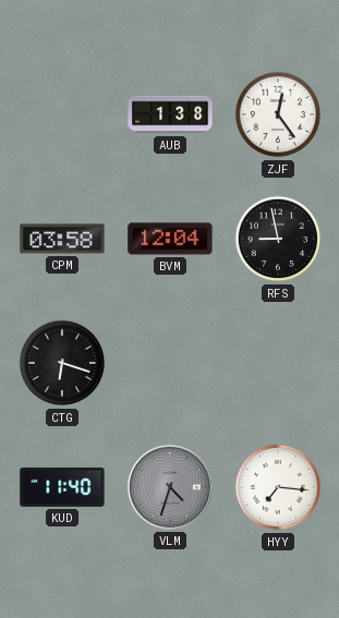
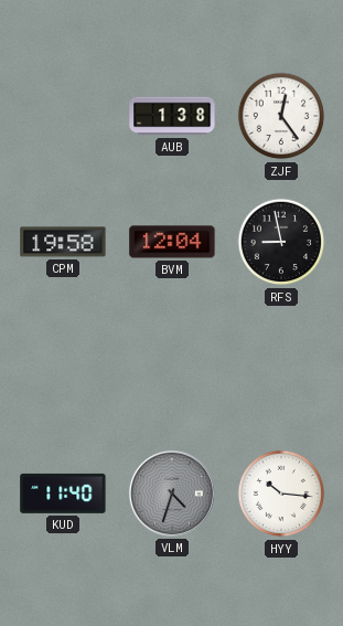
CPM: 03:58 -> 19:58
CTG: 6:18 -> none
HYY: 7:16 -> 10:16
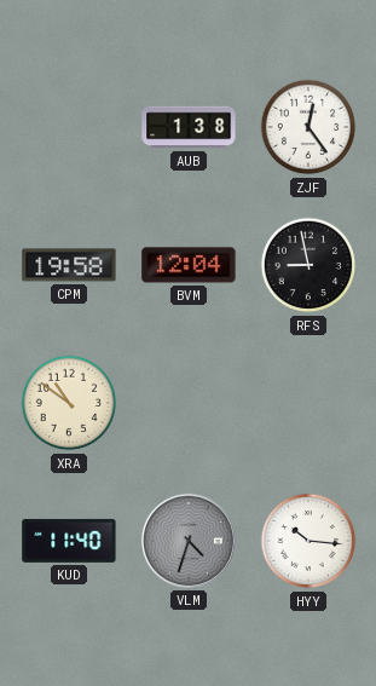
XRA: none -> 10:51
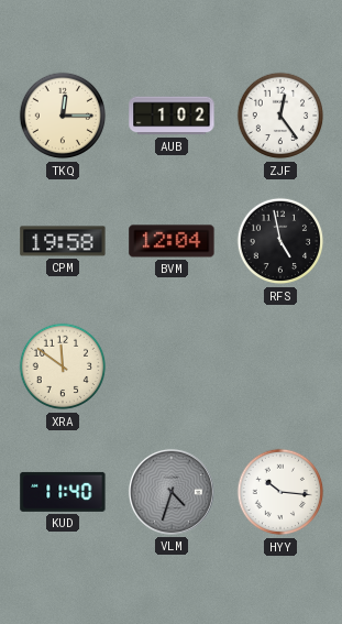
TKQ: none -> 12:15
AUB: 1:38 -> 1:02
RFS: 8:58 -> 4:58
XRA: 10:51 -> 11:51
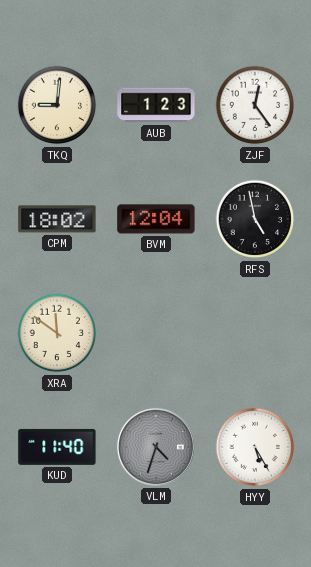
TKQ: 12:15 -> 9:01
AUB: 1:02 -> 1:23
CPM: 19:58 -> 18:02
HYY: 10:16 -> 5:25
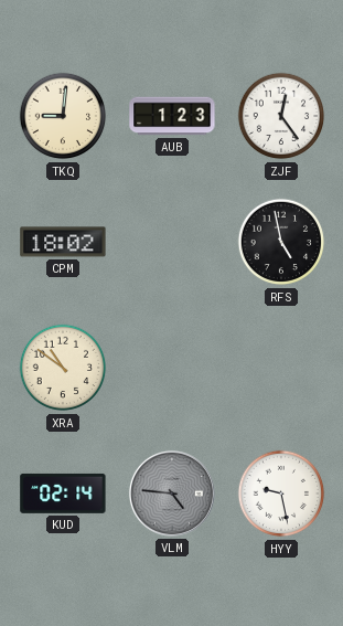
BVM: 12:04 -> none
XRA: 11:51 -> 10:51
KUD: 11:40 -> 02:14
VLM: 4:33 -> 4:46
HYY: 5:25 -> 9:28
